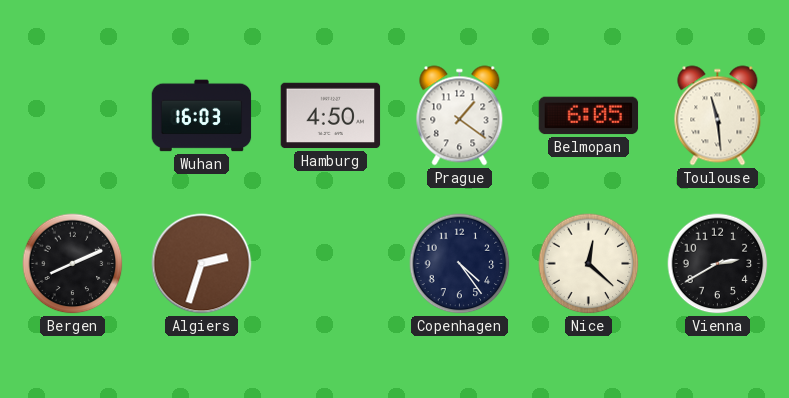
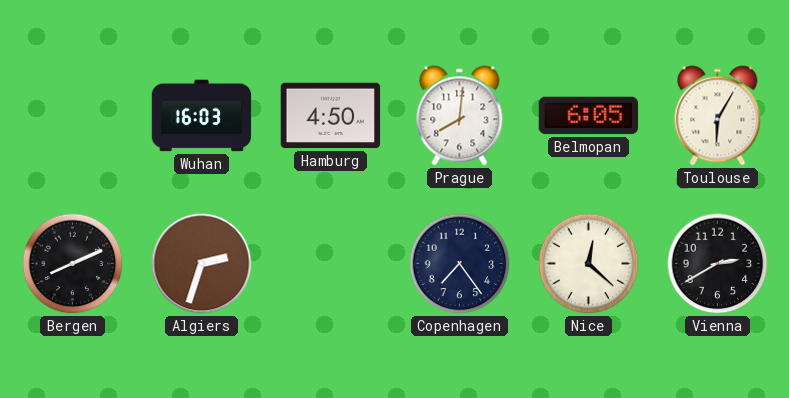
Prague: 1:21 -> 8:01
Toulouse: 11:29 -> 6:05
Copenhagen: 4:24 -> 7:24
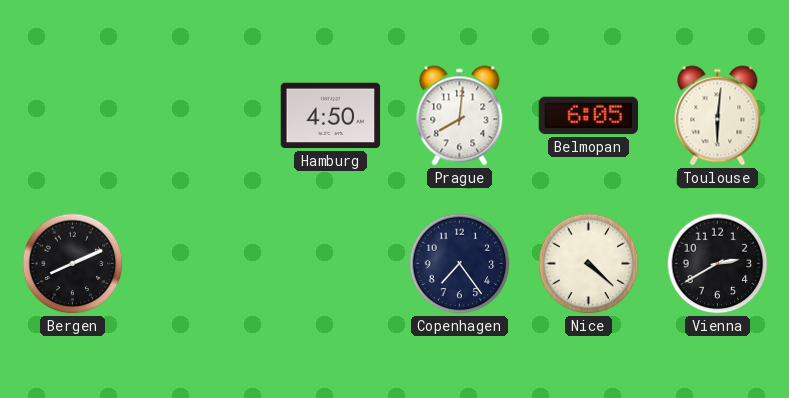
Wuhan: 16:03 -> none
Toulouse: 6:05 -> 6:01
Algiers: 2:33 -> none
Nice: 12:22 -> 4:22
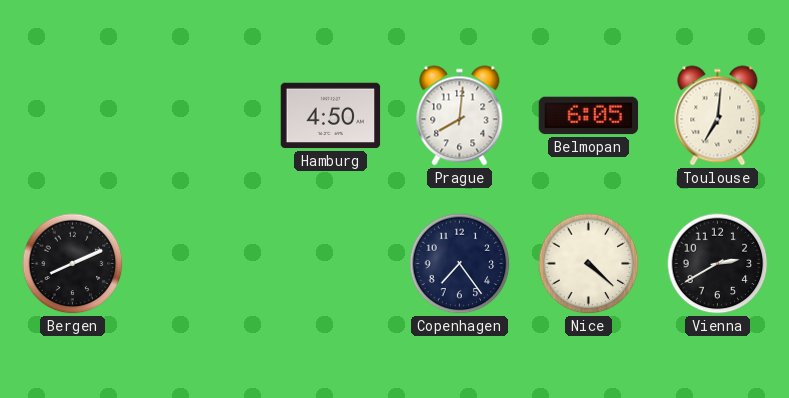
Toulouse: 6:01 -> 7:01
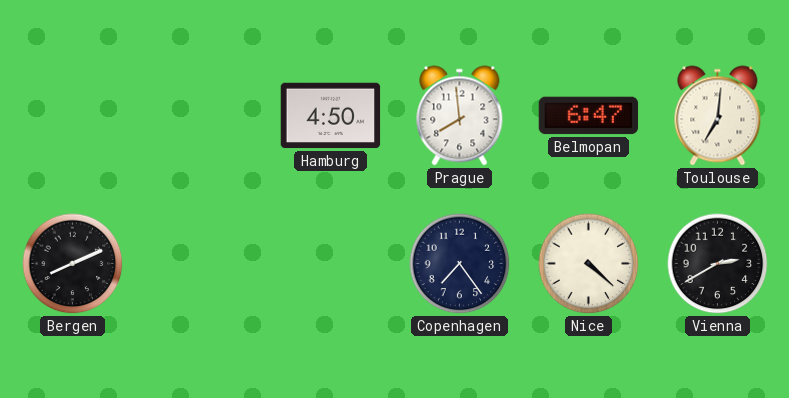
Prague: 8:01 -> 7:59
Belmopan: 6:05 -> 6:47
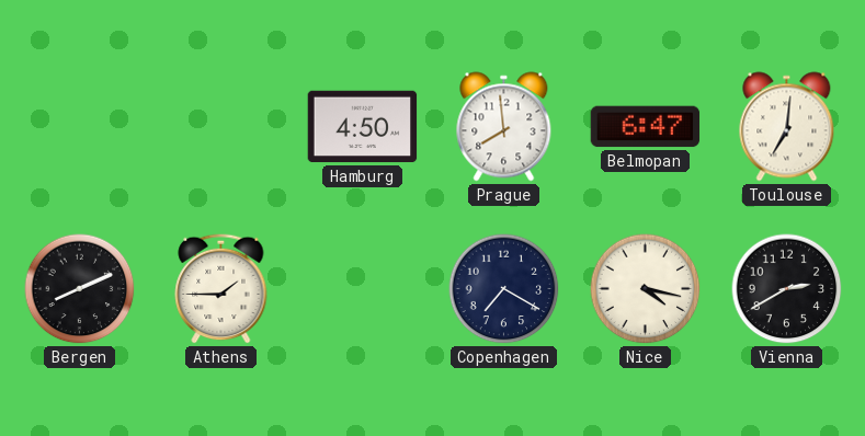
Athens: none -> 1:45
Copenhagen: 7:24 -> 7:20
Nice: 4:22 -> 4:17
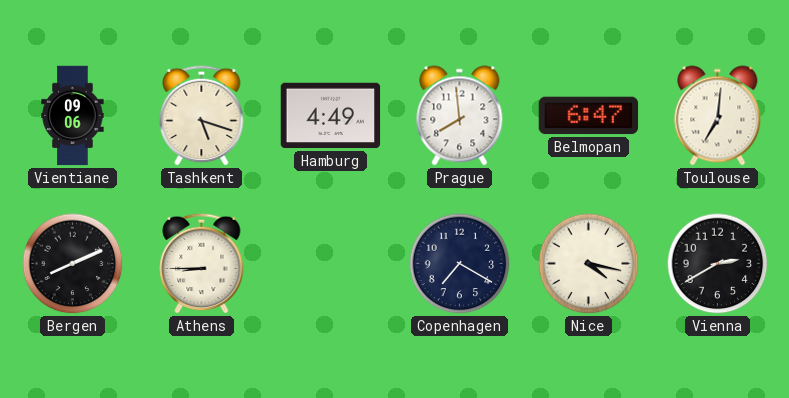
Vientiane: none -> 09:06
Tashkent: none -> 5:18
Hamburg: 4:50 -> 4:49
Athens: 1:45 -> 8:45
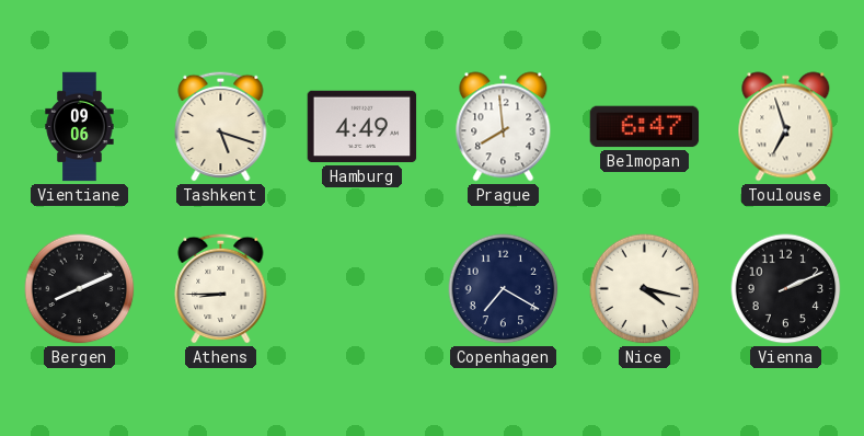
Toulouse: 7:01 -> 6:57
Vienna: 2:40 -> 2:11
